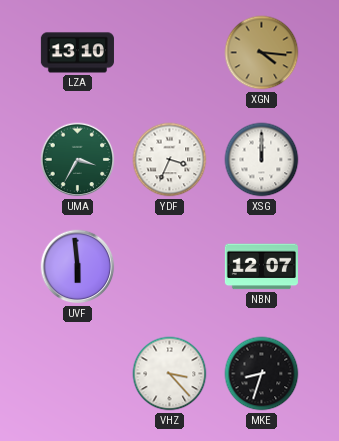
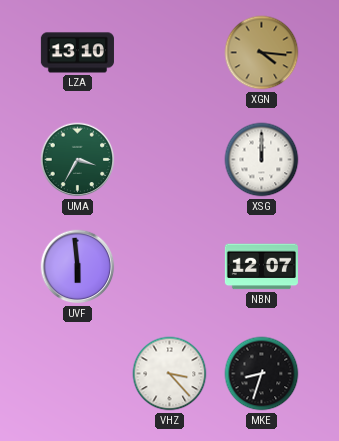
YDF: 3:34 -> none
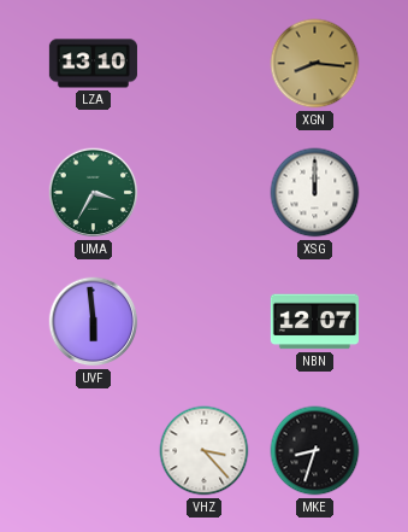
XGN: 4:16 -> 8:16
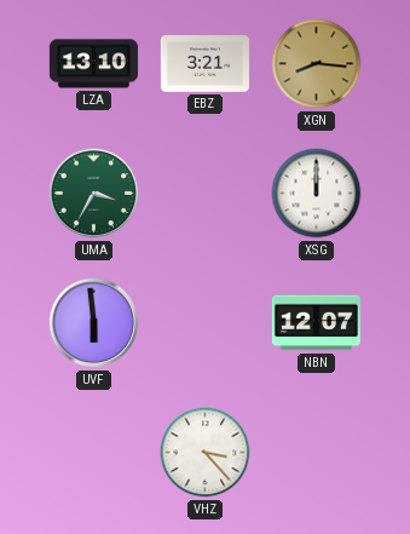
EBZ: none -> 3:21
MKE: 8:33 -> none
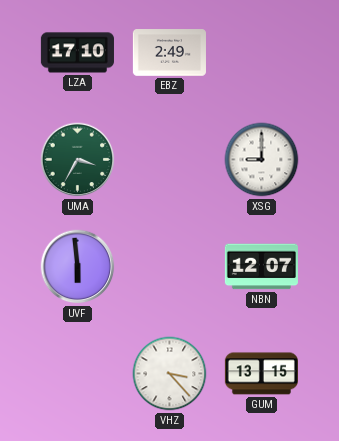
LZA: 13:10 -> 17:10
EBZ: 3:21 -> 2:49
XGN: 8:16 -> none
XSG: 12:00 -> 9:00
GUM: none -> 13:15
